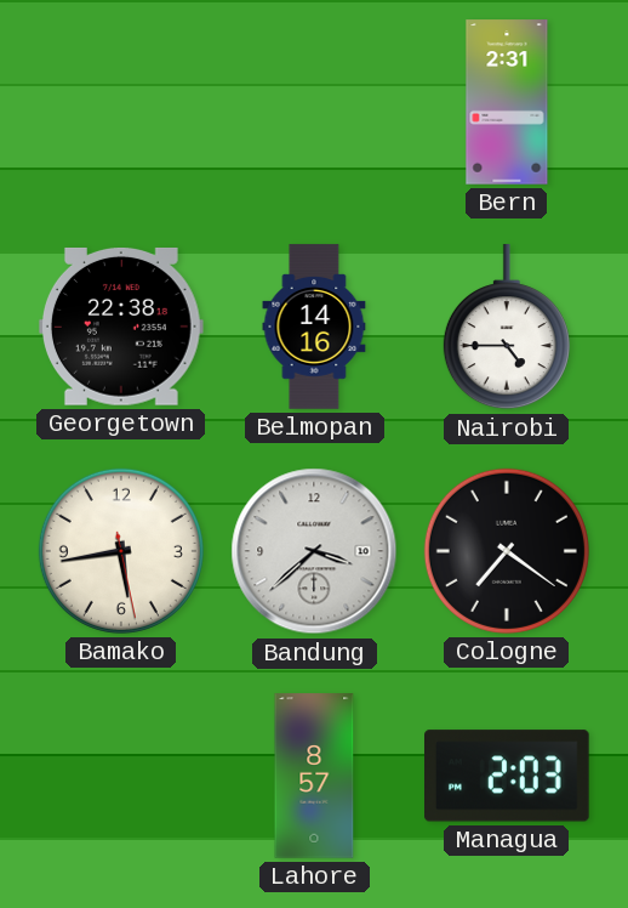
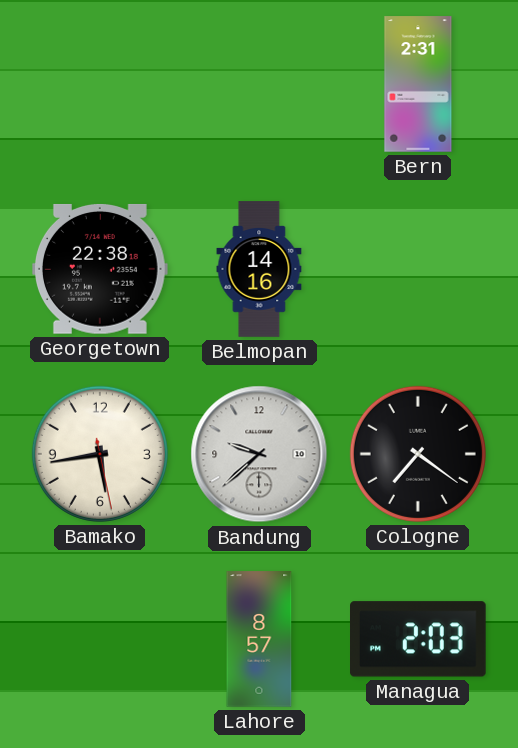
Nairobi: 4:45 -> none
Bandung: 3:38 -> 9:38
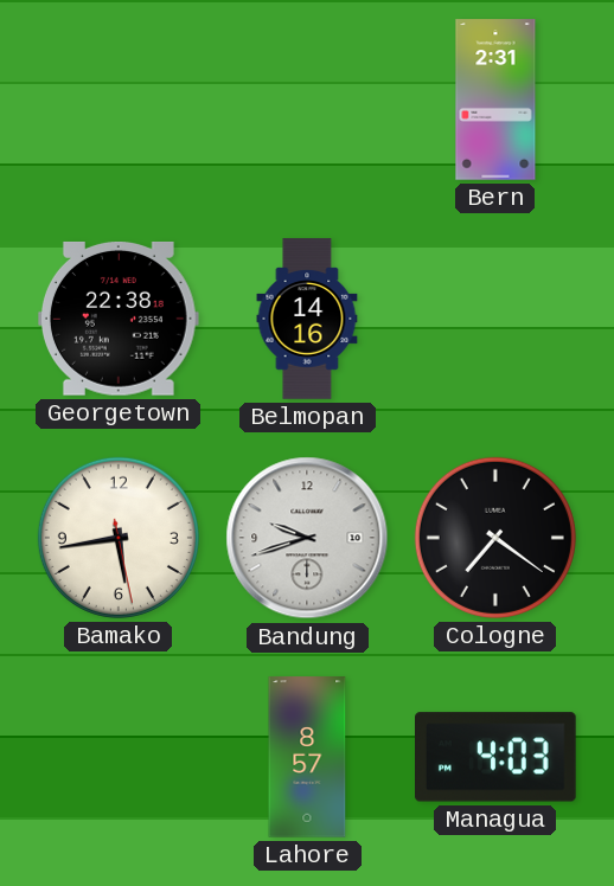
Bandung: 9:38 -> 9:42
Managua: 2:03 -> 4:03
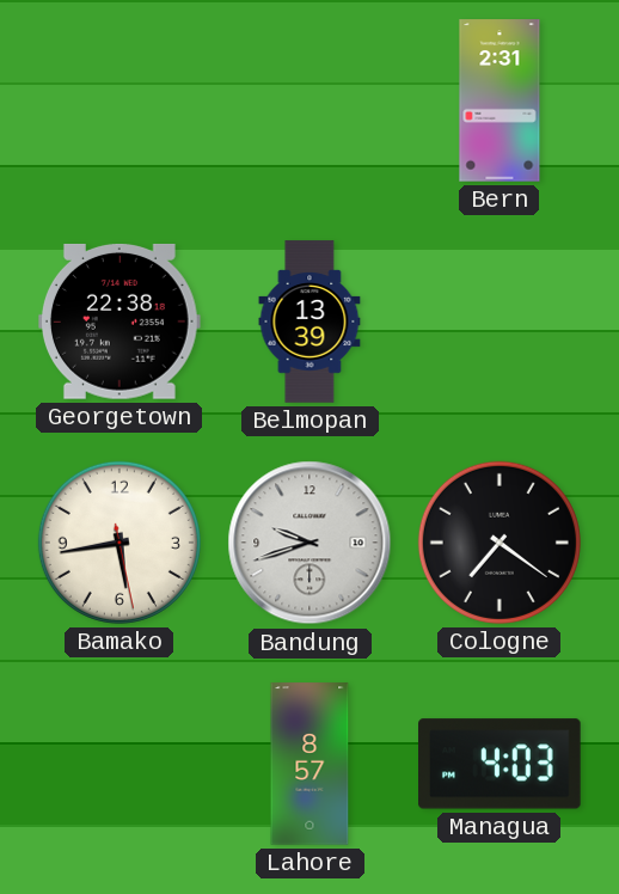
Belmopan: 14:16 -> 13:39
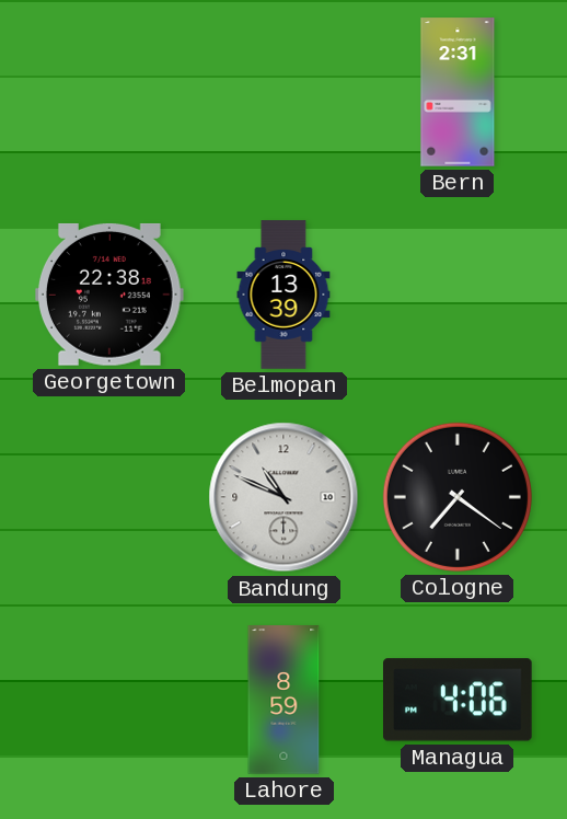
Bamako: 5:43 -> none
Bandung: 9:42 -> 10:49
Lahore: 8:57 -> 8:59
Managua: 4:03 -> 4:06
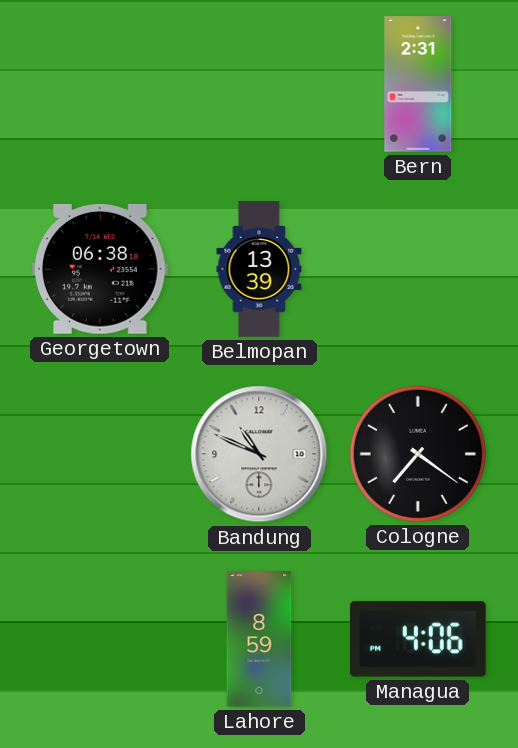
Georgetown: 22:38 -> 06:38
